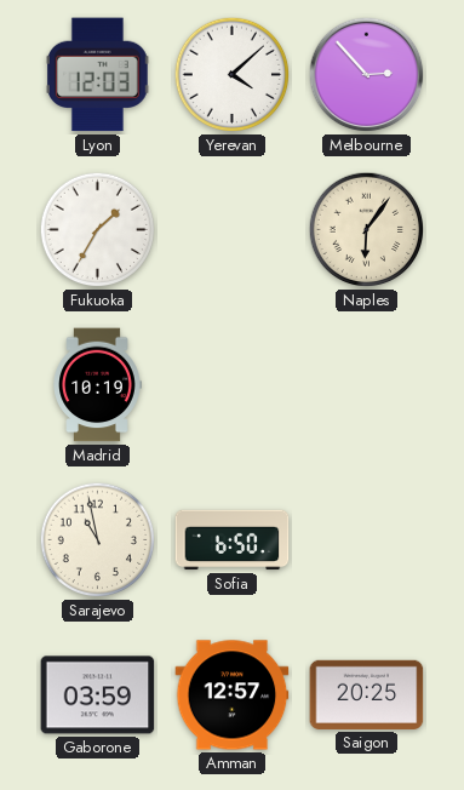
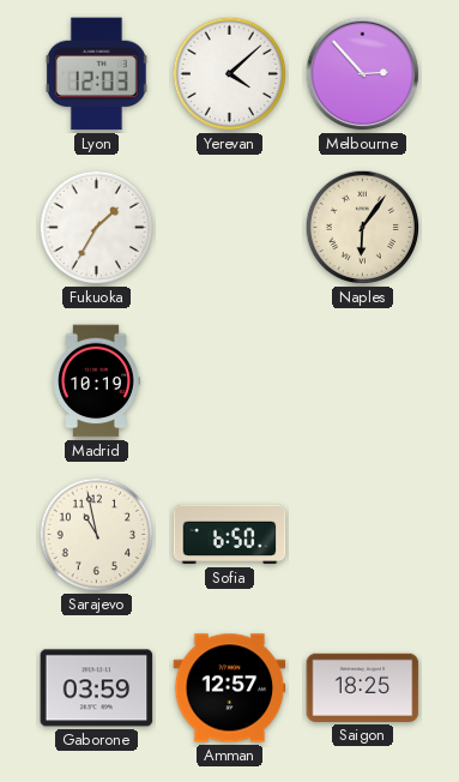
Saigon: 20:25 -> 18:25
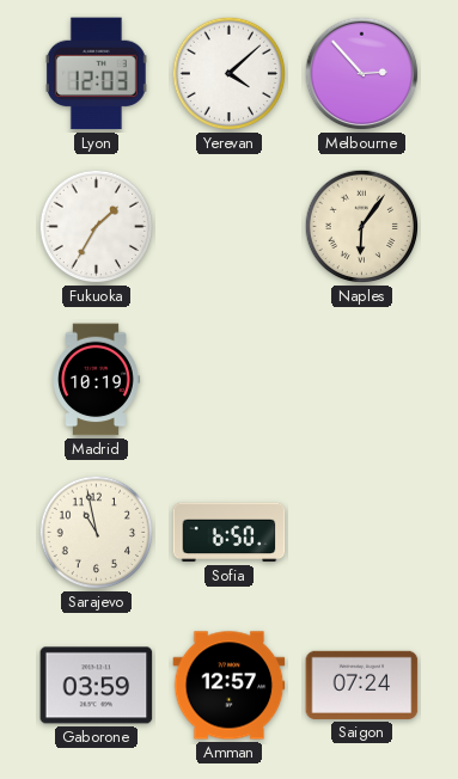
Saigon: 18:25 -> 07:24
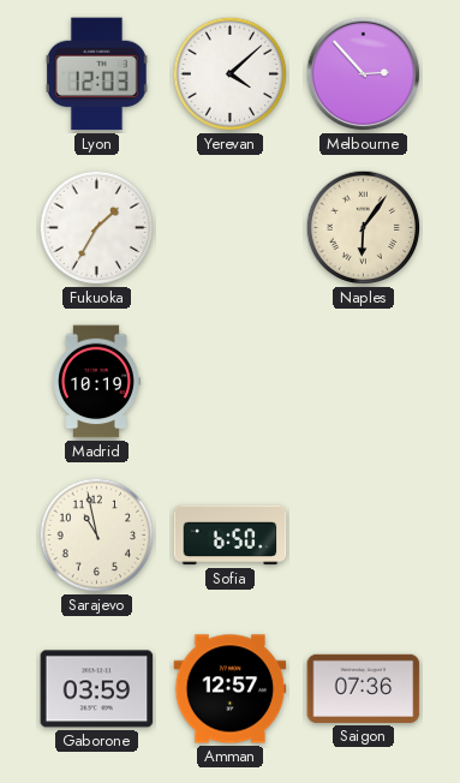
Saigon: 07:24 -> 07:36
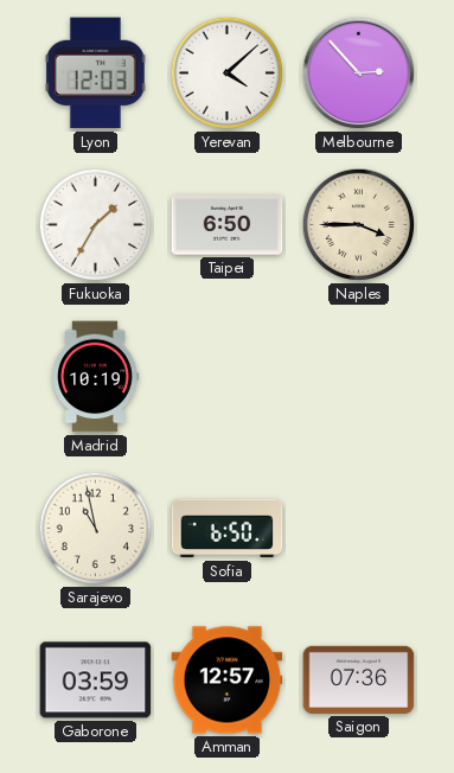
Taipei: none -> 6:50
Naples: 6:06 -> 3:45
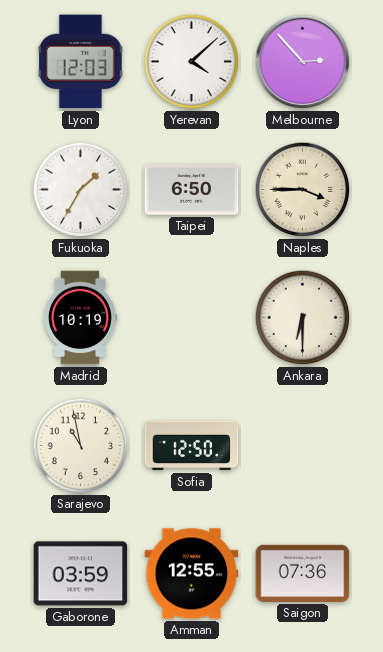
Ankara: none -> 6:30
Sofia: 6:50 -> 12:50
Amman: 12:57 -> 12:55
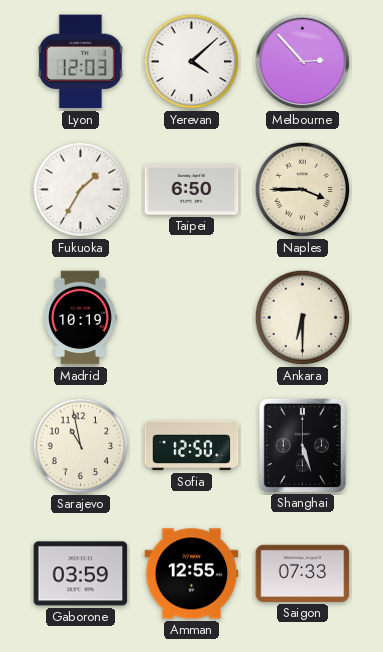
Shanghai: none -> 5:27
Saigon: 07:36 -> 07:33
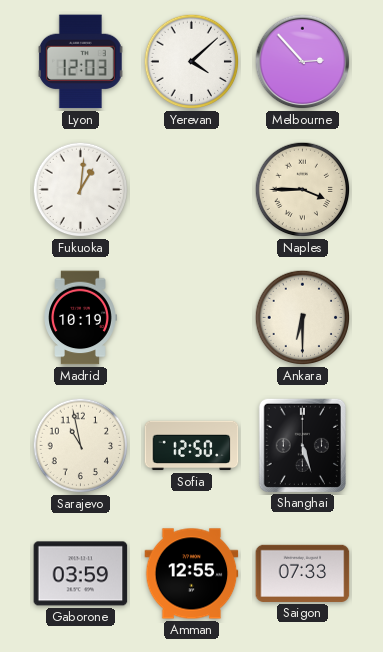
Fukuoka: 1:35 -> 1:01
Taipei: 6:50 -> none
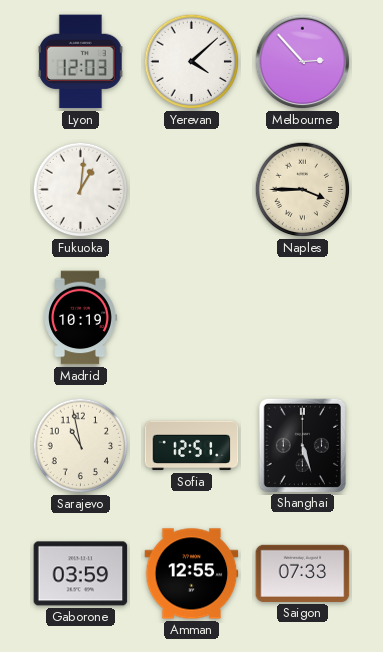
Ankara: 6:30 -> none
Sofia: 12:50 -> 12:51
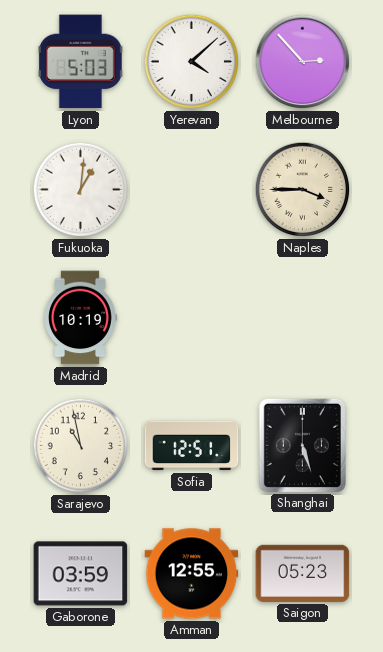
Lyon: 12:03 -> 5:03
Saigon: 07:33 -> 05:23
